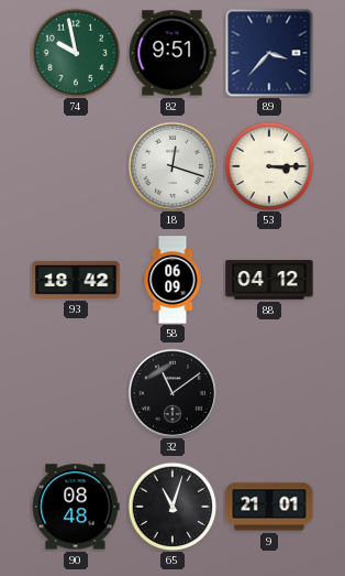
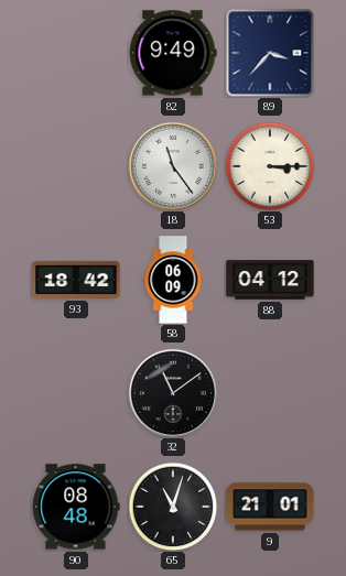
74: 9:58 -> none
82: 9:51 -> 9:49
18: 12:18 -> 11:24
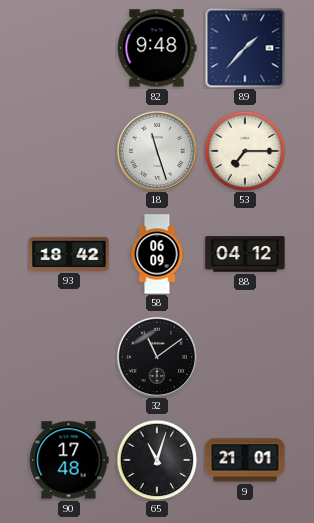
82: 9:49 -> 9:48
89: 3:37 -> 1:37
18: 11:24 -> 11:27
53: 3:15 -> 7:15
90: 08:48 -> 17:48
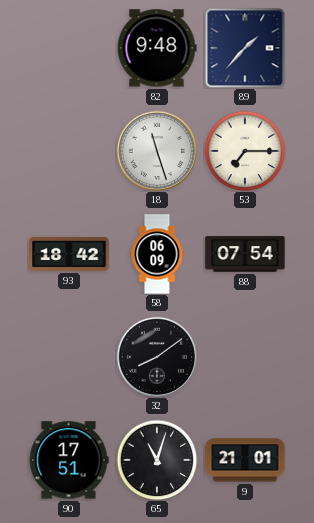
88: 04:12 -> 07:54
32: 11:09 -> 8:09
90: 17:48 -> 17:51
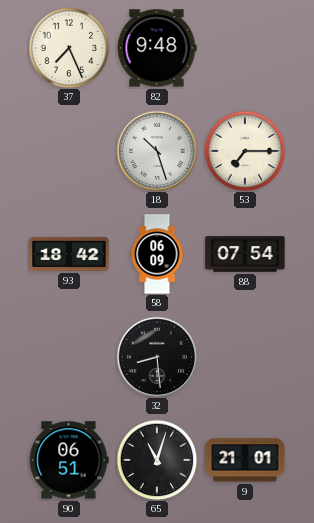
37: none -> 7:26
89: 1:37 -> none
18: 11:27 -> 10:27
32: 8:09 -> 8:29
90: 17:51 -> 06:51
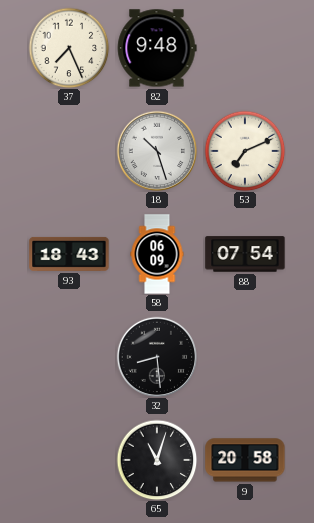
53: 7:15 -> 7:11
93: 18:42 -> 18:43
90: 06:51 -> none
9: 21:01 -> 20:58
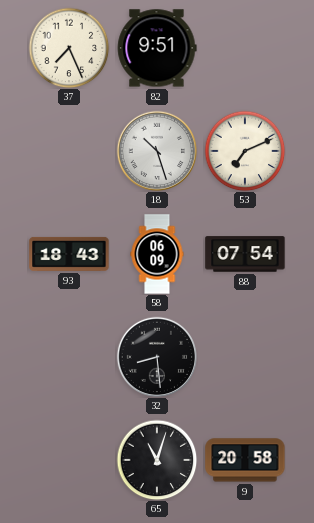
82: 9:48 -> 9:51
